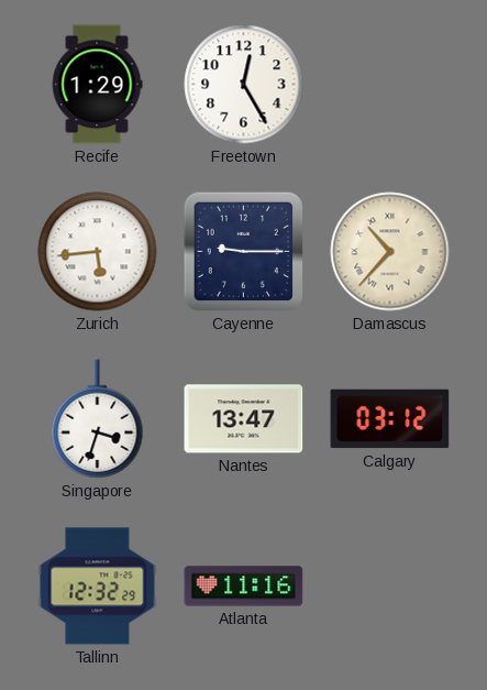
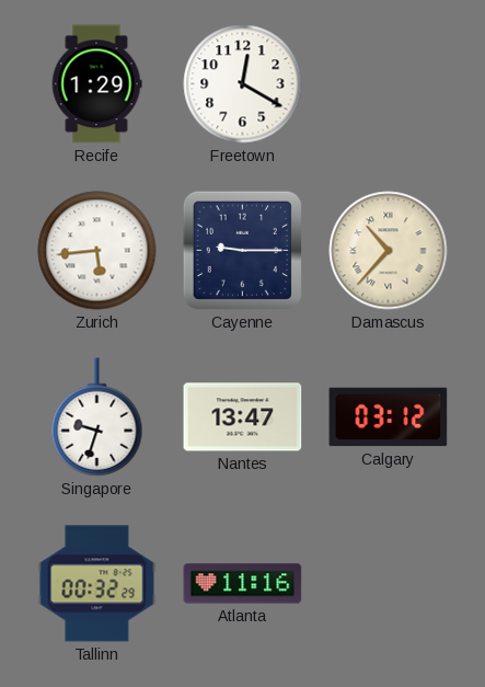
Freetown: 12:25 -> 12:20
Singapore: 3:33 -> 9:33
Tallinn: 12:32 -> 00:32
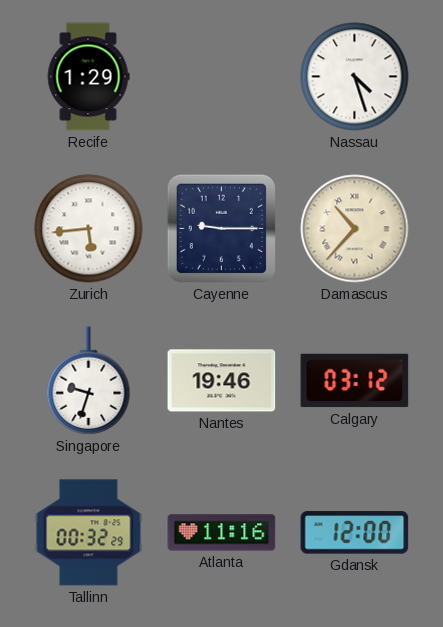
Freetown: 12:20 -> none
Nassau: none -> 4:27
Nantes: 13:47 -> 19:46
Gdansk: none -> 12:00
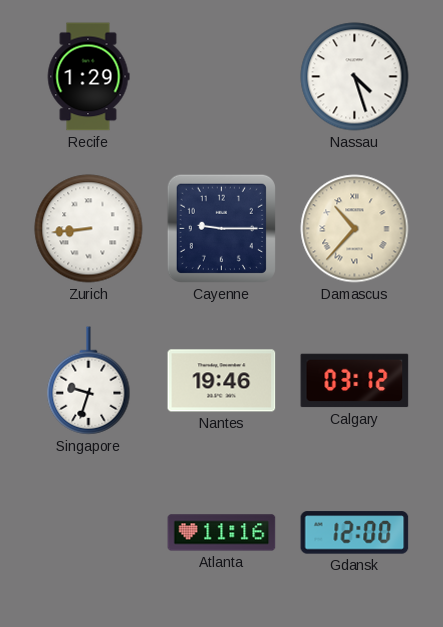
Zurich: 5:44 -> 8:44
Tallinn: 00:32 -> none
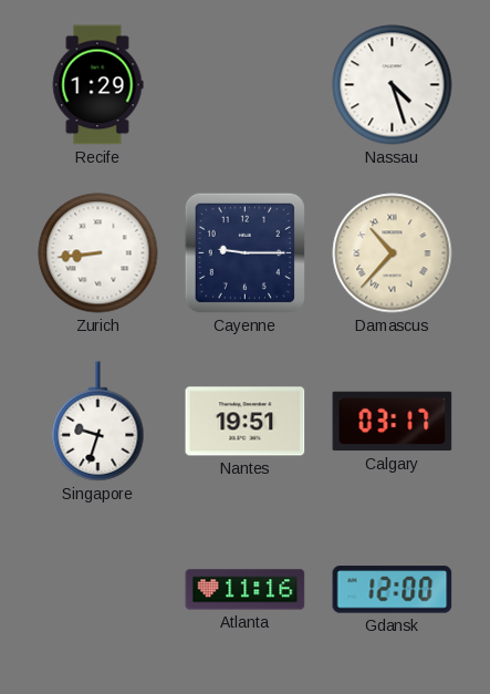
Nantes: 19:46 -> 19:51
Calgary: 03:12 -> 03:17
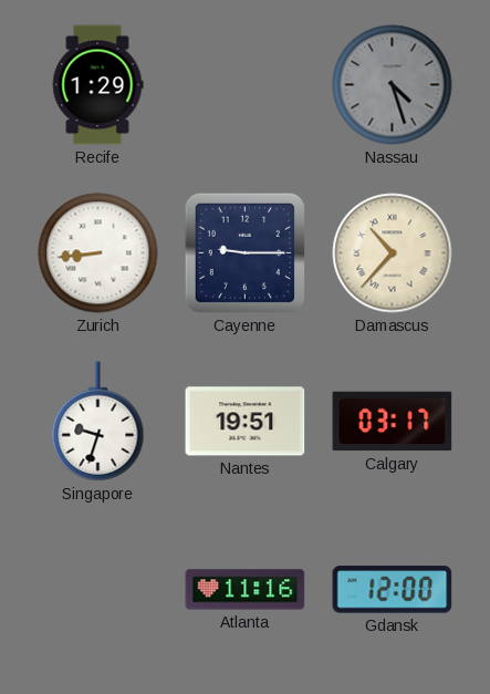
Nassau dial: white -> grey
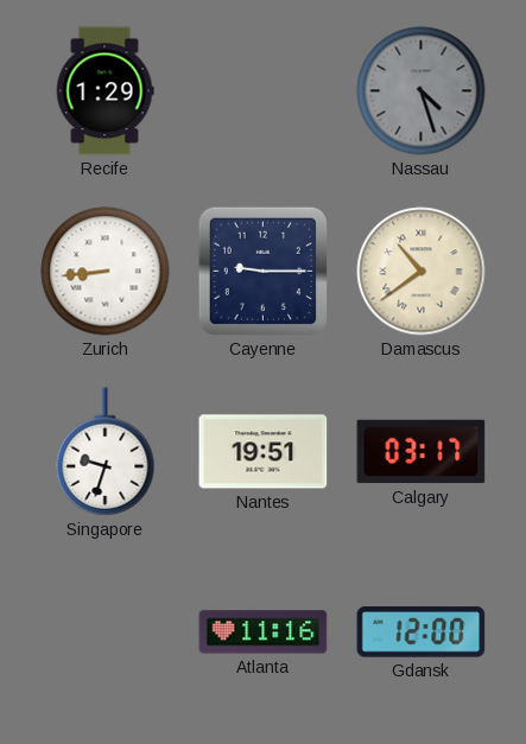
Damascus: 10:37 -> 10:39
